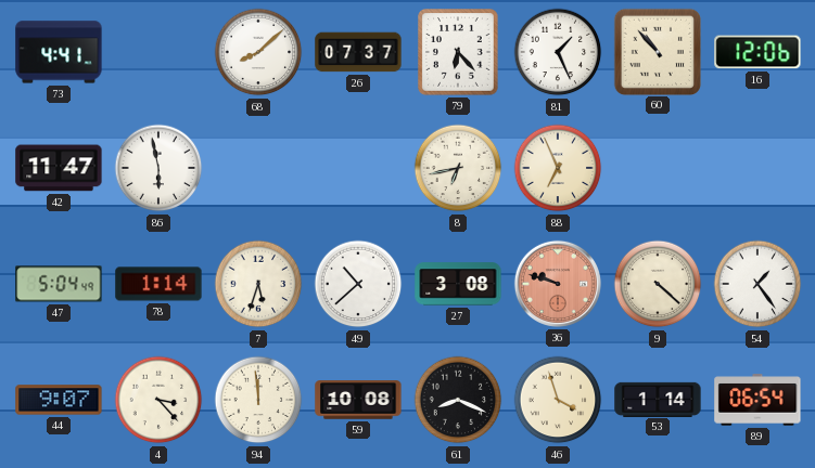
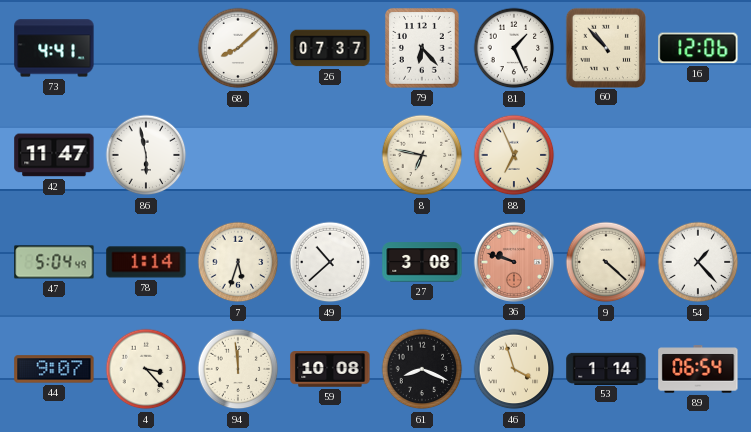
8: 6:43 -> 6:47
54: 1:24 -> 1:23
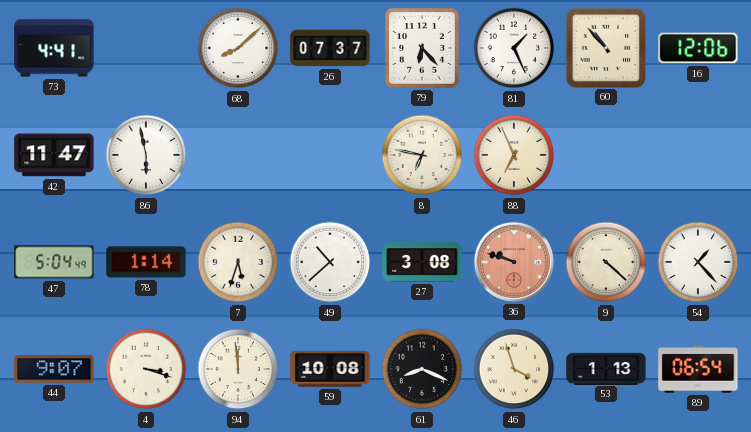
4: 3:23 -> 3:18
53: 1:14 -> 1:13
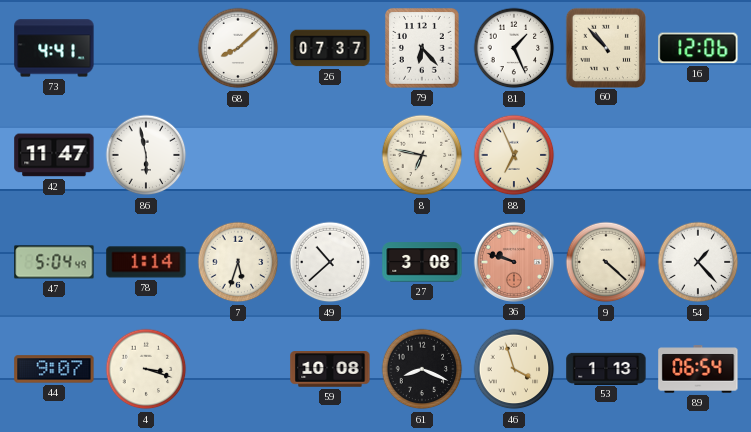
94: 11:59 -> none
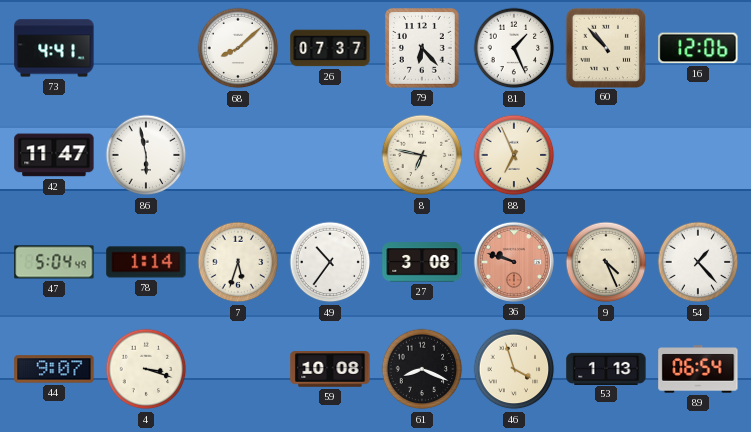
49: 10:38 -> 10:36
9: 4:22 -> 4:26
